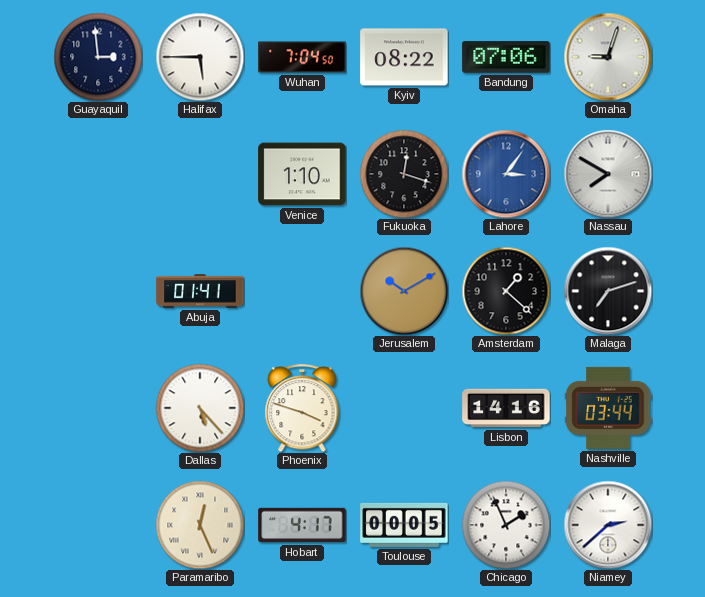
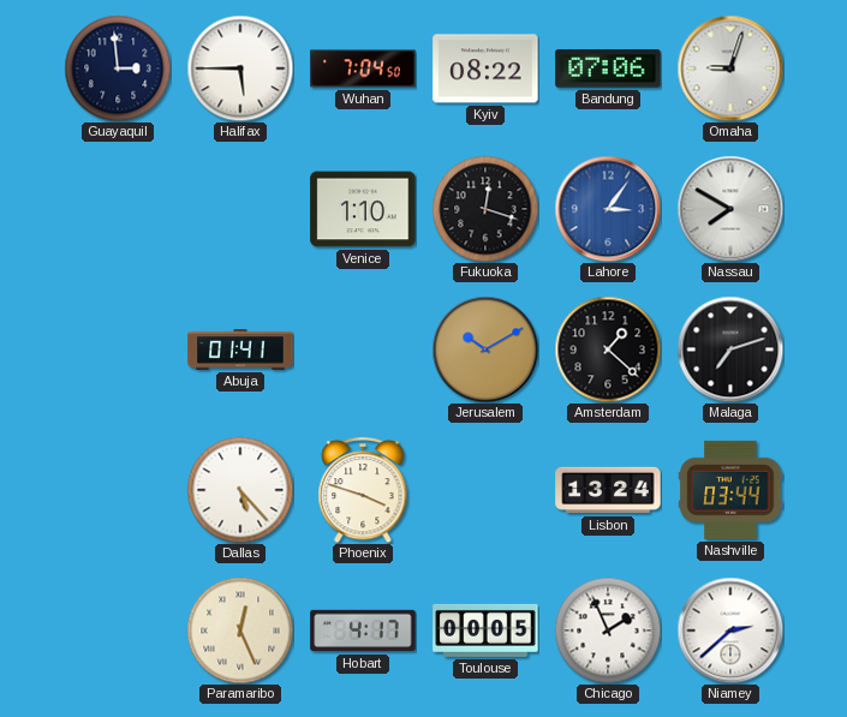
Lisbon: 14:16 -> 13:24
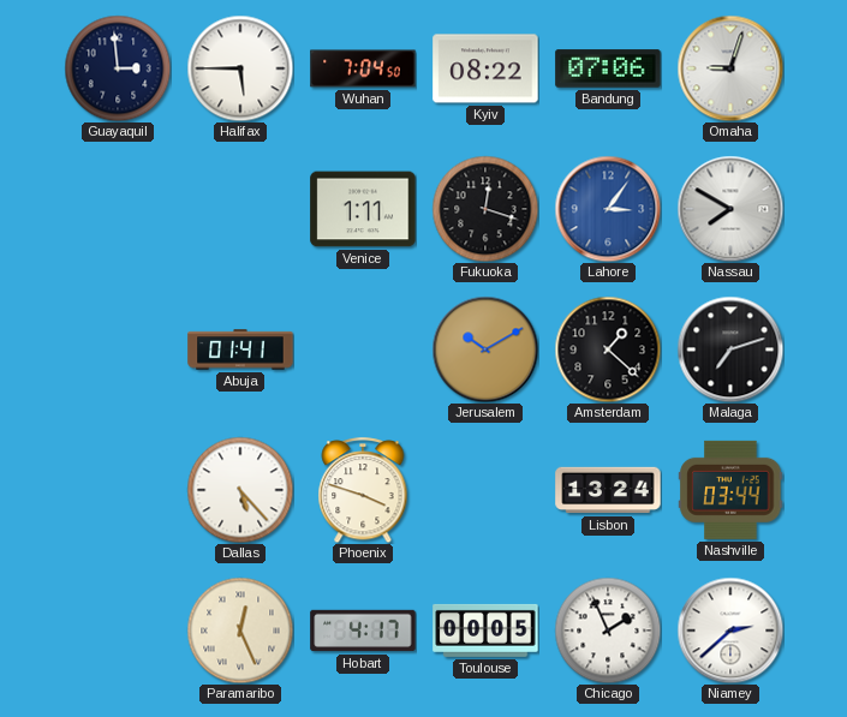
Venice: 1:10 -> 1:11
